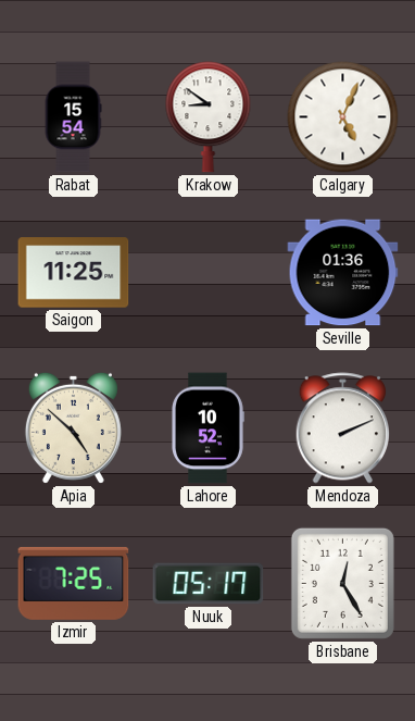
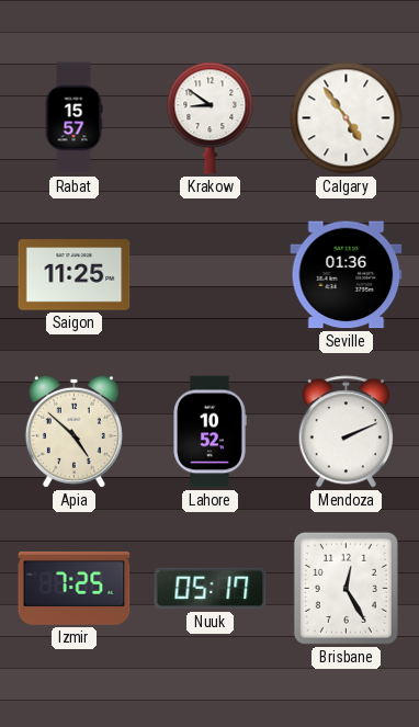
Rabat: 15:54 -> 15:57
Calgary: 5:04 -> 4:54
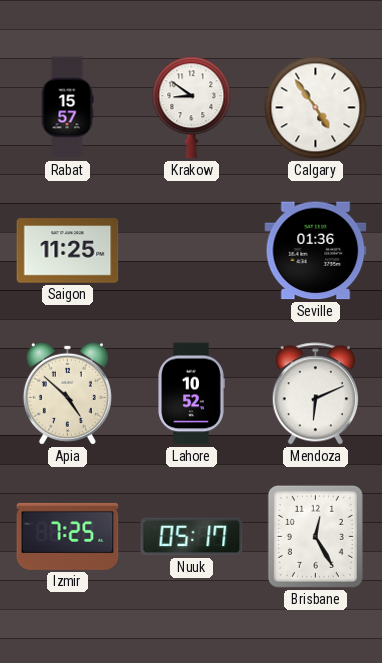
Mendoza: 2:11 -> 6:11
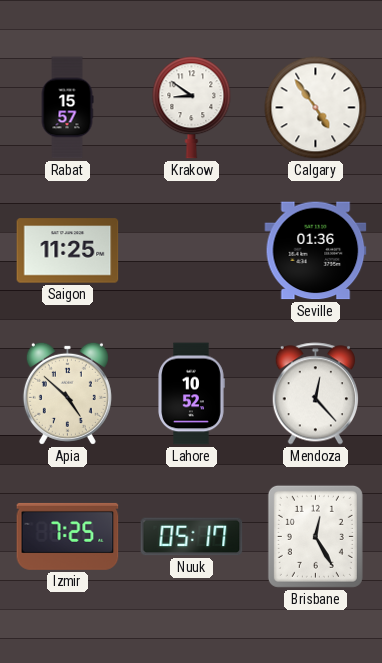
Mendoza: 6:11 -> 12:23
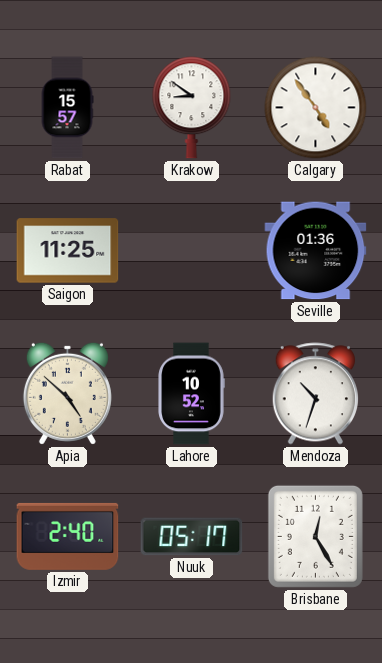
Mendoza: 12:23 -> 10:33
Izmir: 7:25 -> 2:40
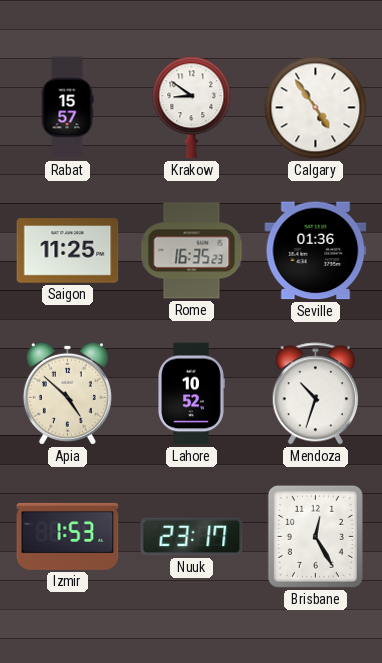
Rome: none -> 16:35
Izmir: 2:40 -> 1:53
Nuuk: 05:17 -> 23:17
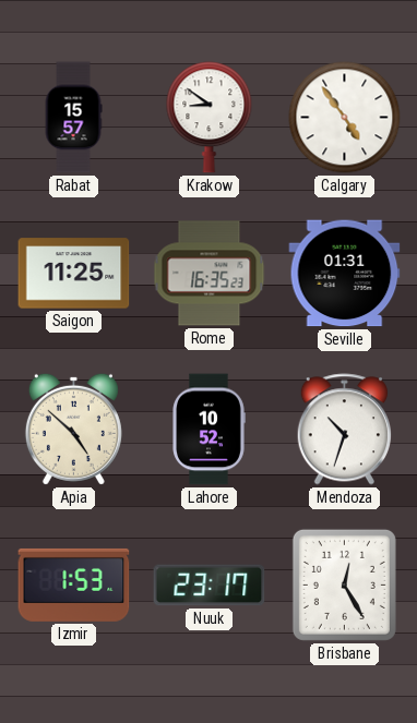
Seville: 01:36 -> 01:31
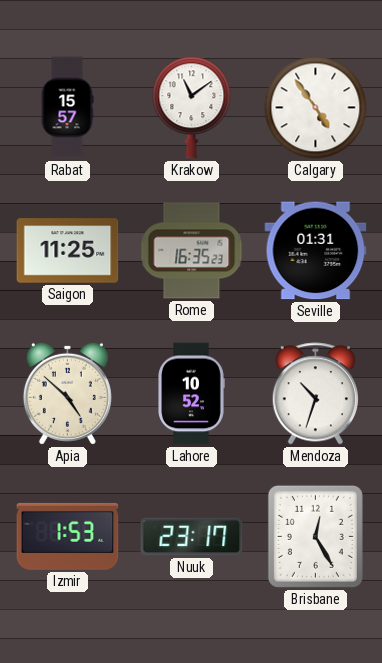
Krakow: 8:51 -> 11:09
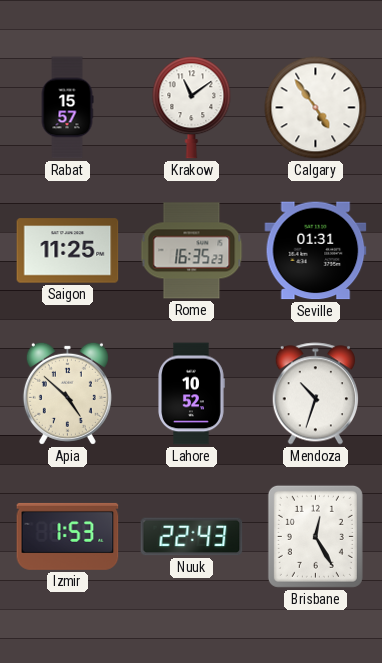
Nuuk: 23:17 -> 22:43
